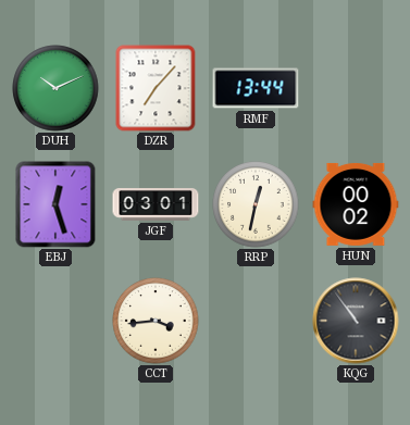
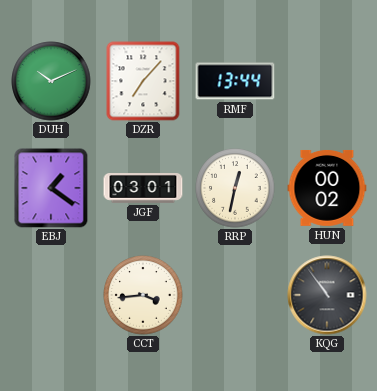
EBJ: 12:27 -> 1:21
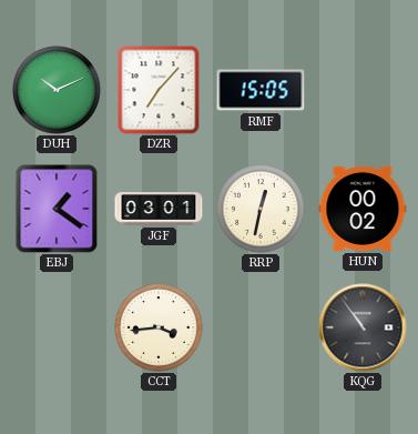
RMF: 13:44 -> 15:05
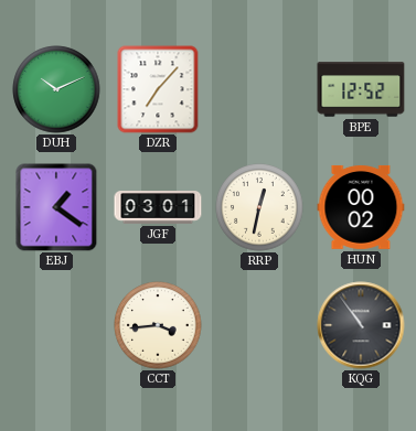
RMF: 15:05 -> none
BPE: none -> 12:52
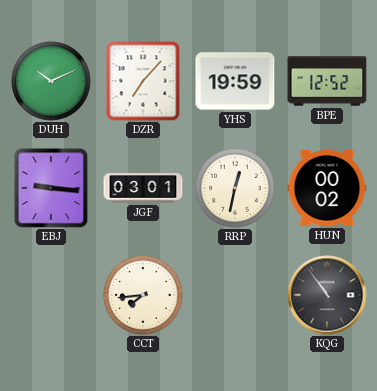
YHS: none -> 19:59
EBJ: 1:21 -> 9:16
CCT: 3:44 -> 7:44
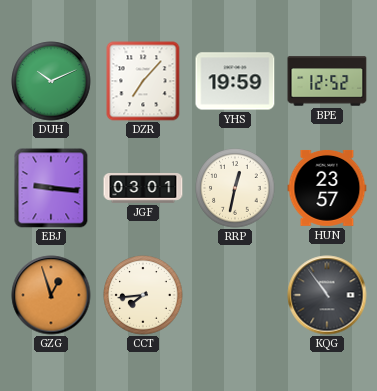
HUN: 00:02 -> 23:57
GZG: none -> 12:57
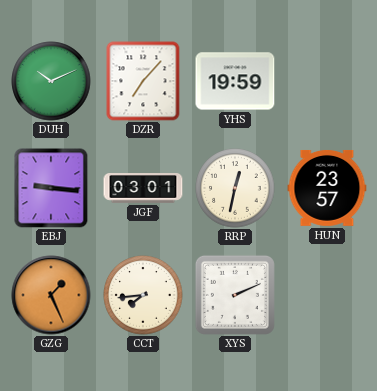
BPE: 12:52 -> none
GZG: 12:57 -> 1:26
XYS: none -> 2:11
KQG: 10:54 -> none
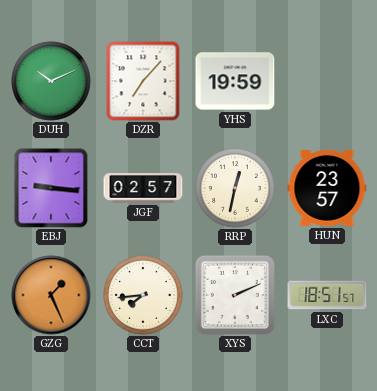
JGF: 03:01 -> 02:57
LXC: none -> 18:51
